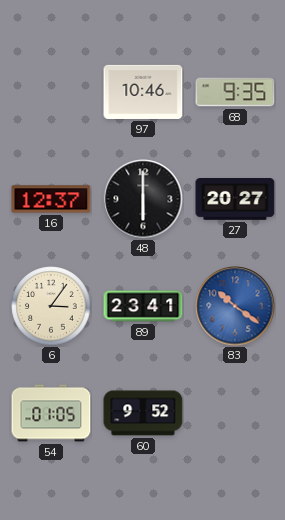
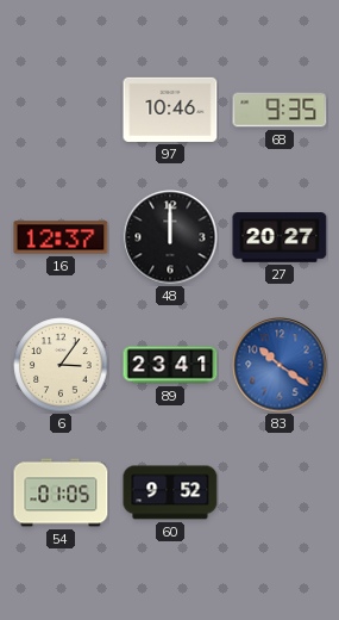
48: 6:00 -> 12:00
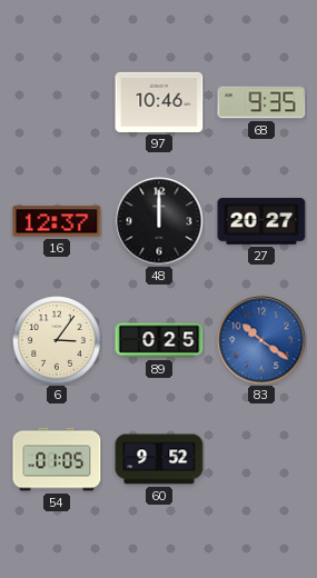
89: 23:41 -> 0:25
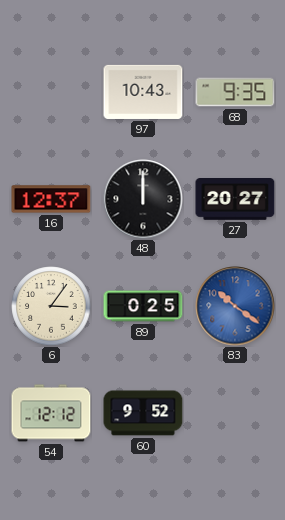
97: 10:46 -> 10:43
54: 01:05 -> 12:12
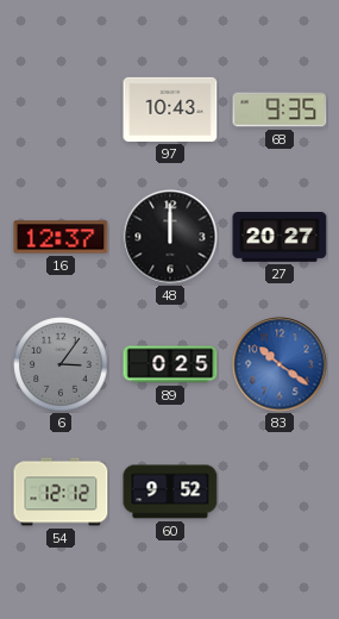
6 dial: cream -> grey
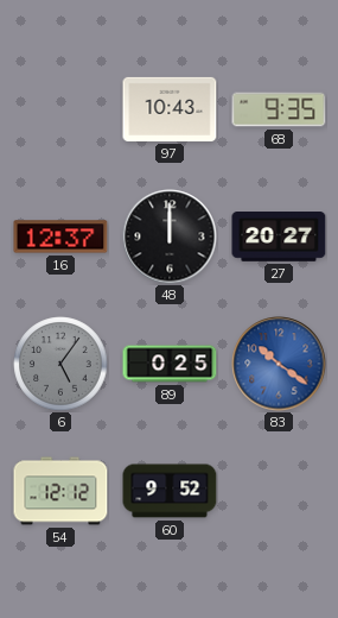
6: 3:06 -> 5:06
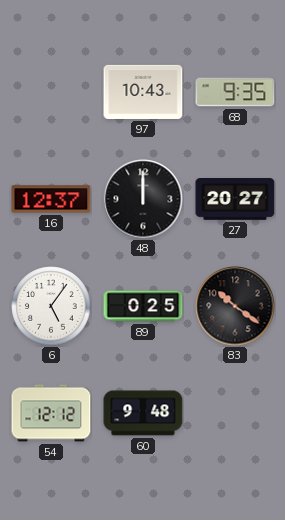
6 dial: grey -> white
83 dial: blue -> black
60: 9:52 -> 9:48
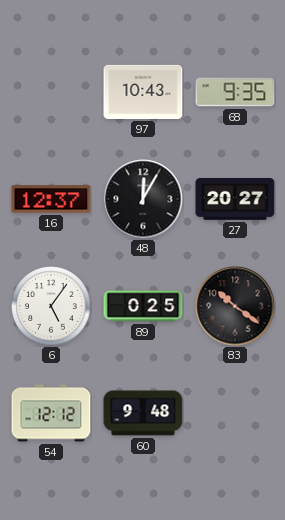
48: 12:00 -> 12:05
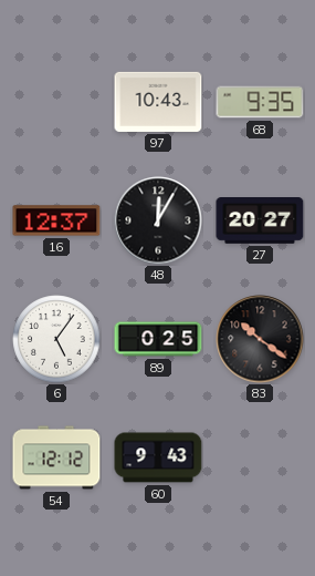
60: 9:48 -> 9:43
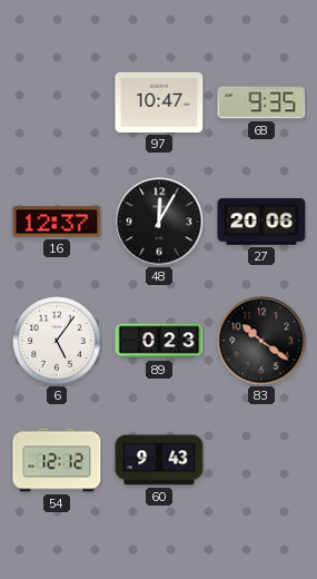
97: 10:43 -> 10:47
27: 20:27 -> 20:06
89: 0:25 -> 0:23
